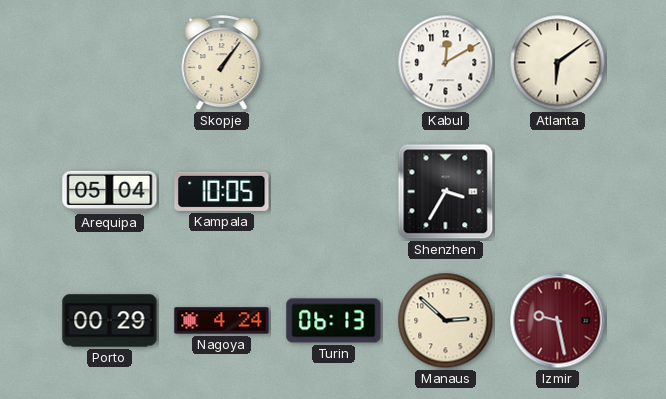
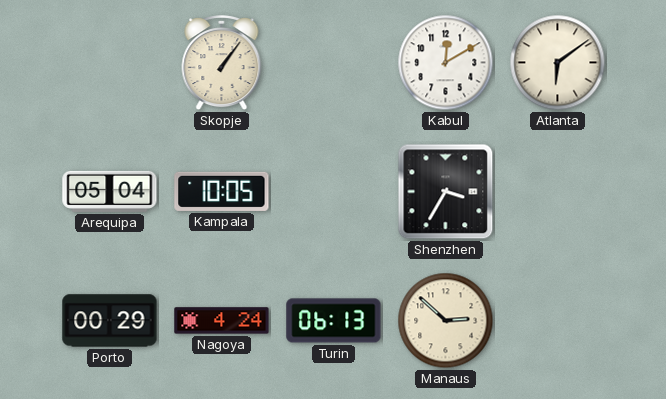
Izmir: 9:28 -> none
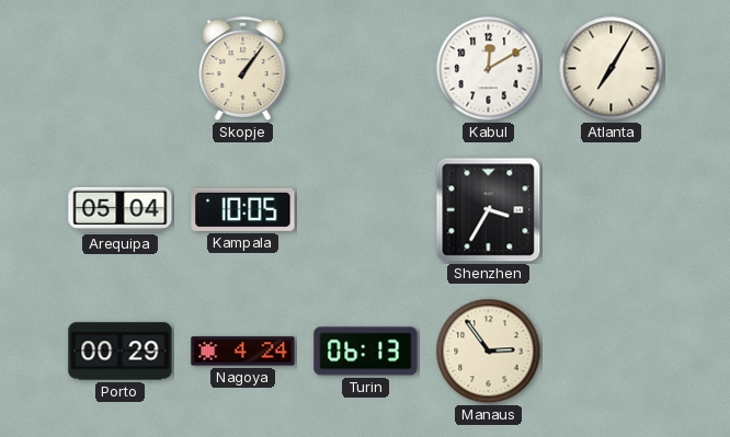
Atlanta: 6:09 -> 7:05
Manaus: 2:52 -> 2:54
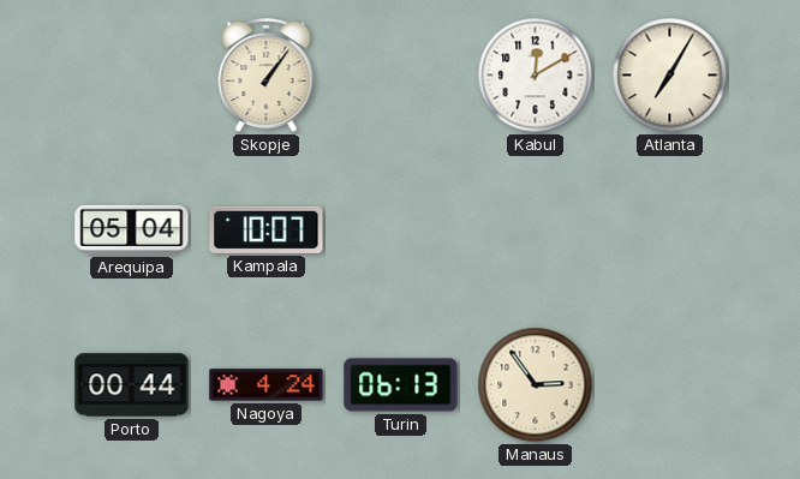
Kampala: 10:05 -> 10:07
Shenzhen: 3:35 -> none
Porto: 00:29 -> 00:44
